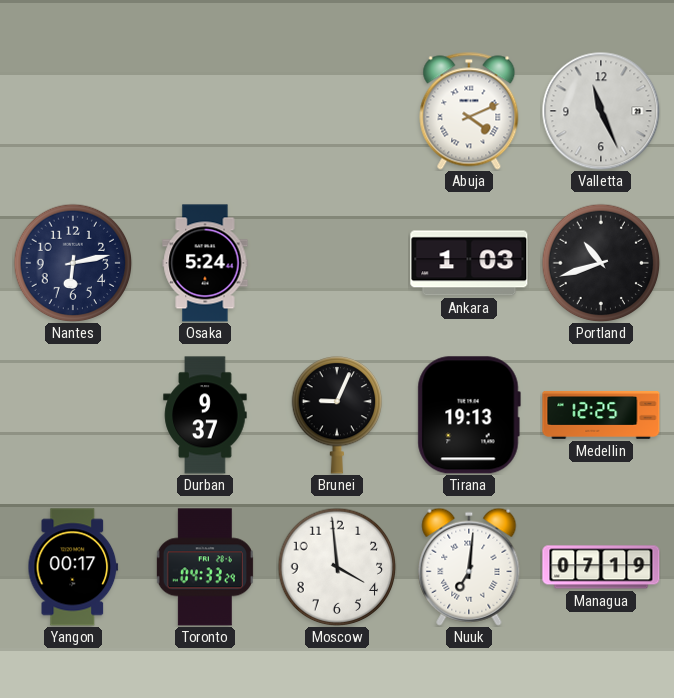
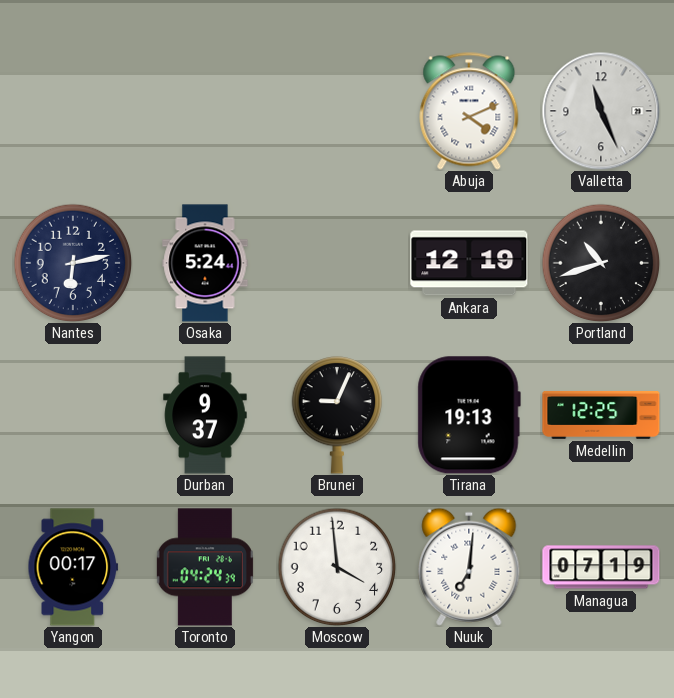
Ankara: 1:03 -> 12:19
Toronto: 04:33 -> 04:24
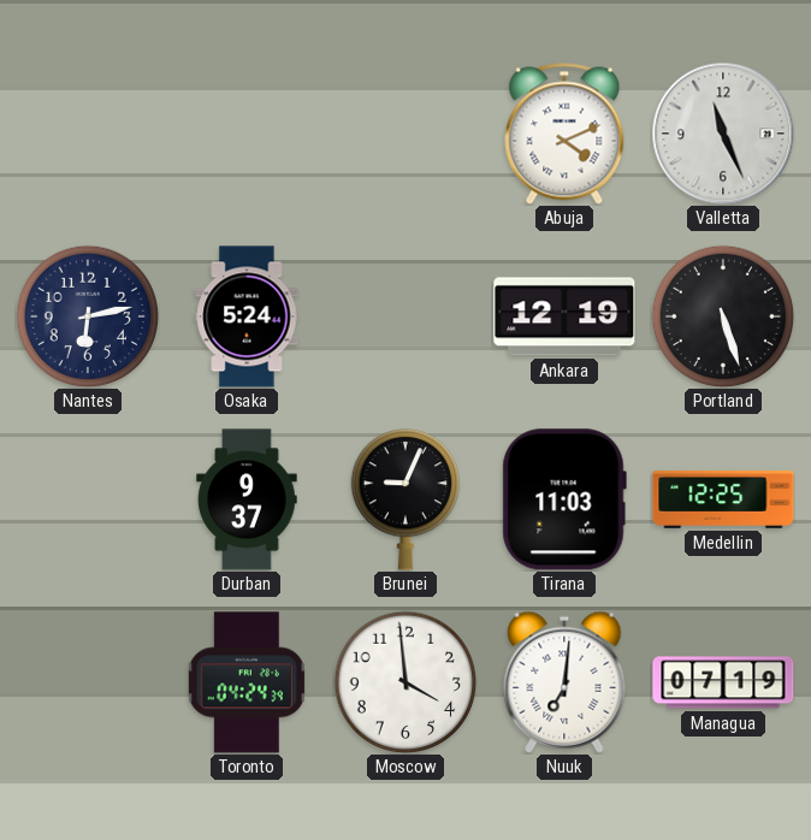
Portland: 10:42 -> 5:27
Tirana: 19:13 -> 11:03
Yangon: 00:17 -> none
